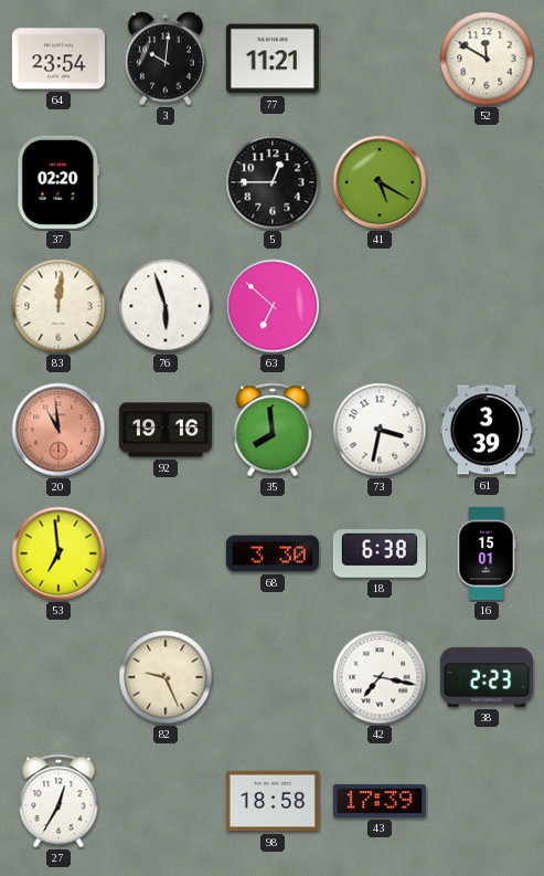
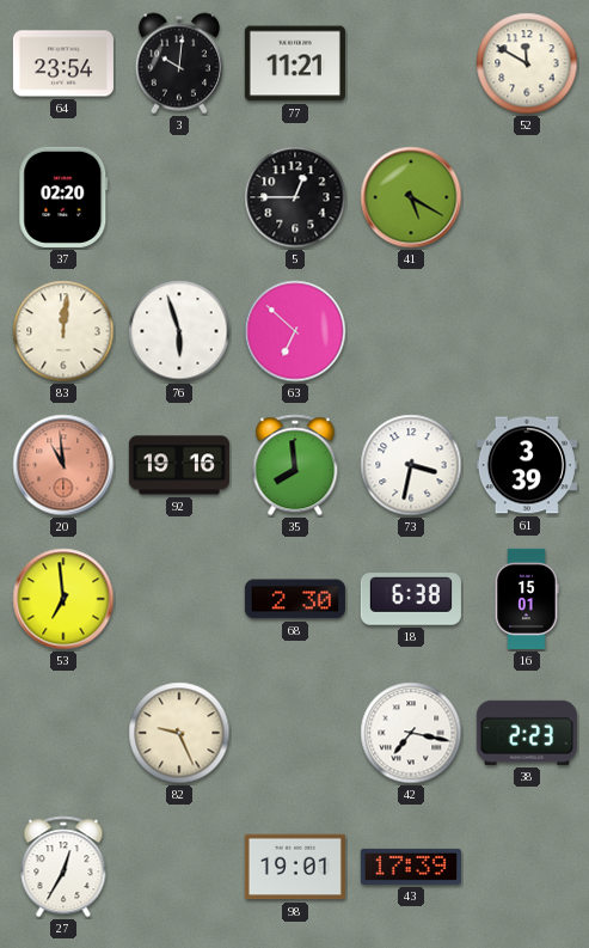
68: 3:30 -> 2:30
98: 18:58 -> 19:01
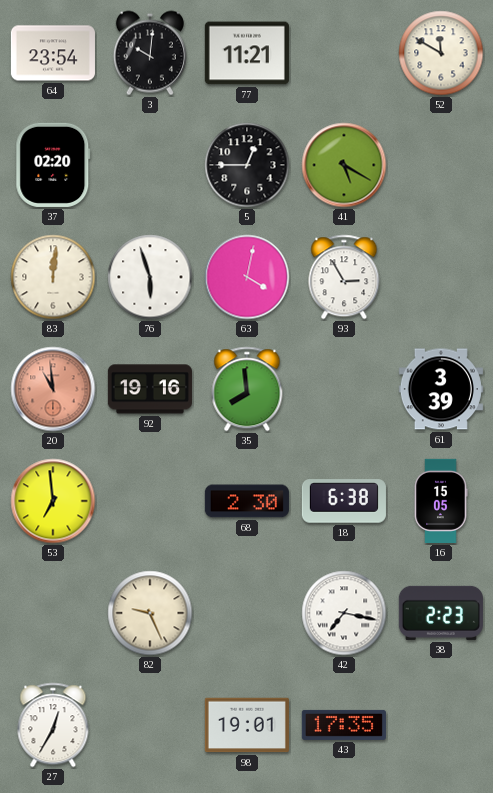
63: 6:52 -> 4:02
93: none -> 2:55
73: 3:32 -> none
16: 15:01 -> 15:05
43: 17:39 -> 17:35
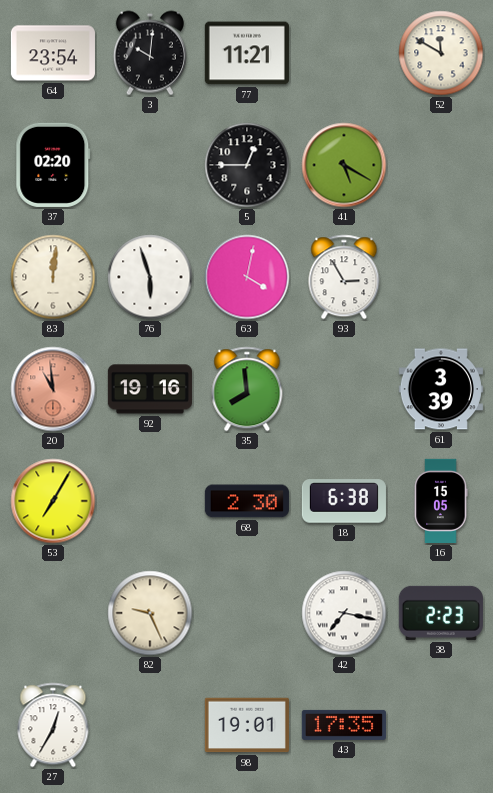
53: 6:59 -> 7:05
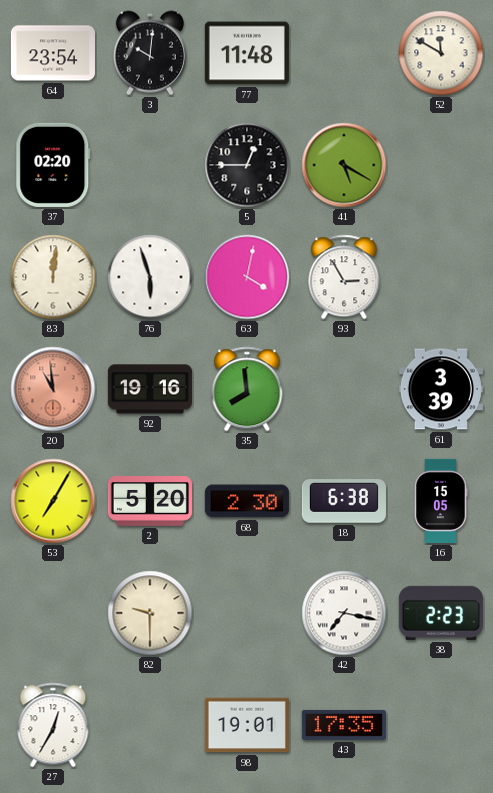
77: 11:21 -> 11:48
2: none -> 5:20
82: 9:26 -> 9:30
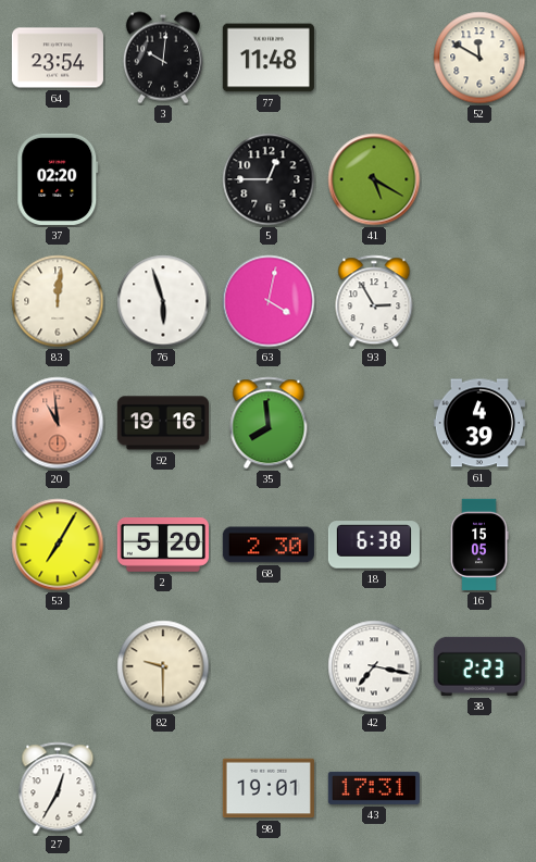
61: 3:39 -> 4:39
43: 17:35 -> 17:31
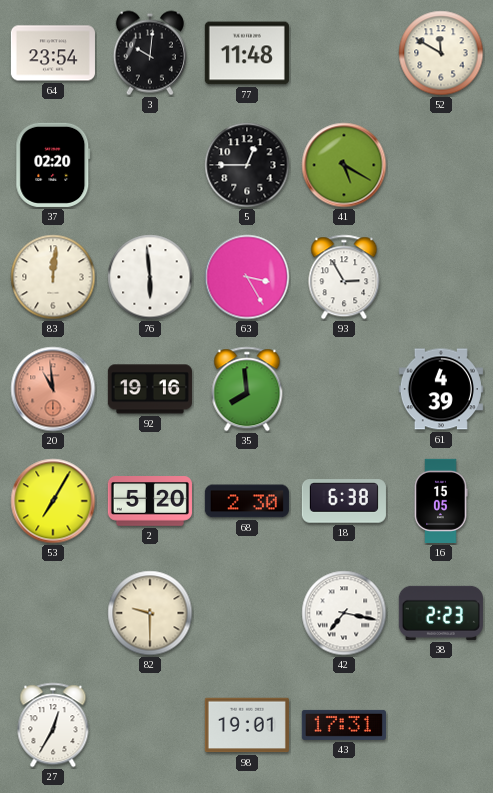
76: 5:57 -> 5:59
63: 4:02 -> 3:25
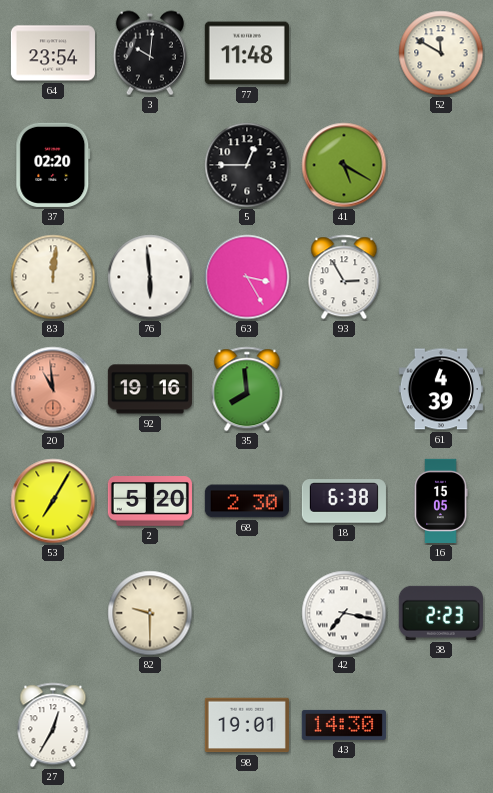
43: 17:31 -> 14:30
